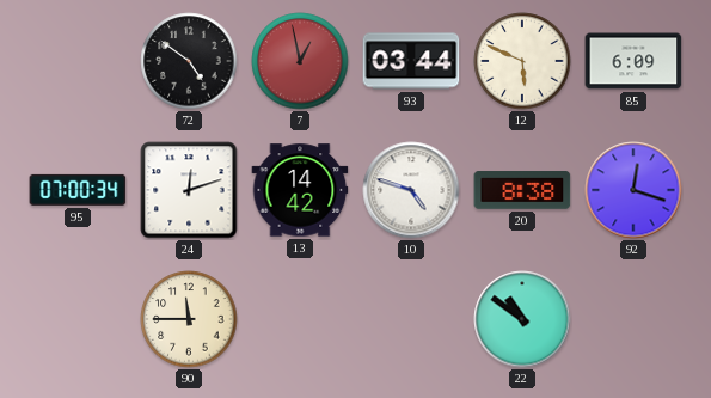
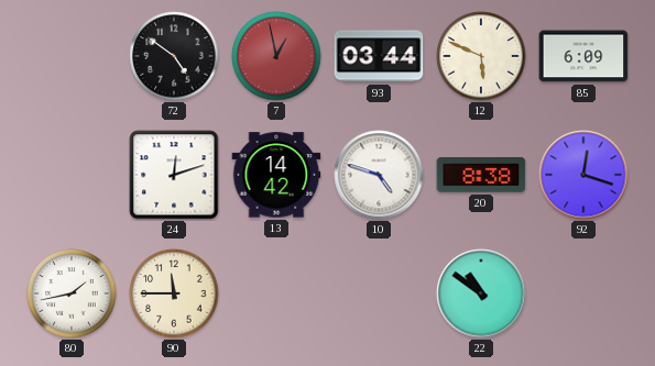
95: 07:00 -> none
80: none -> 1:43
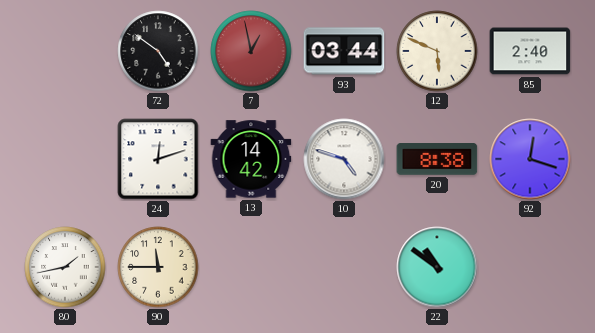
85: 6:09 -> 2:40
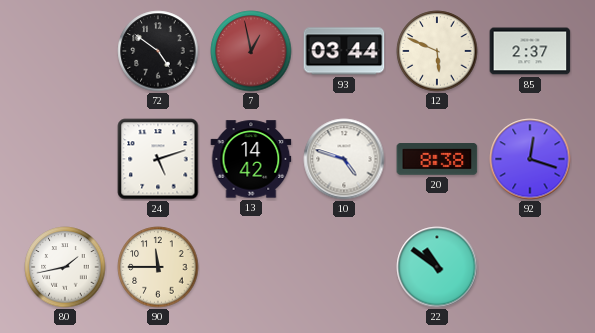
85: 2:40 -> 2:37
24: 12:12 -> 5:12
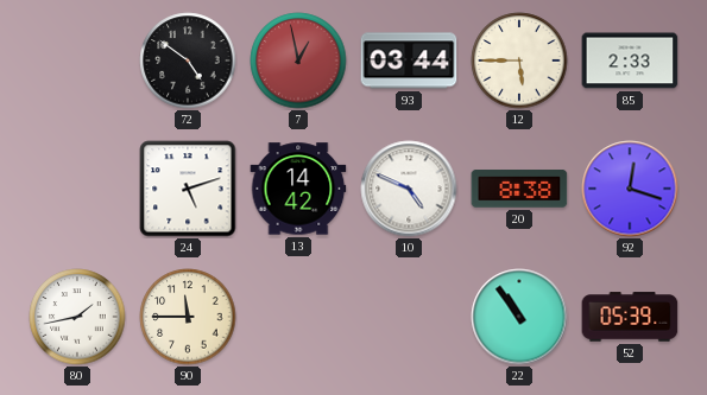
12: 5:49 -> 5:45
85: 2:37 -> 2:33
10: 4:48 -> 4:49
22: 10:51 -> 10:54
52: none -> 05:39
